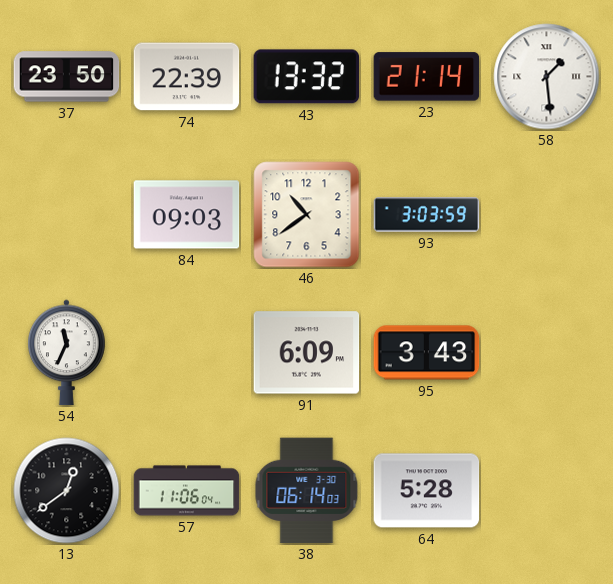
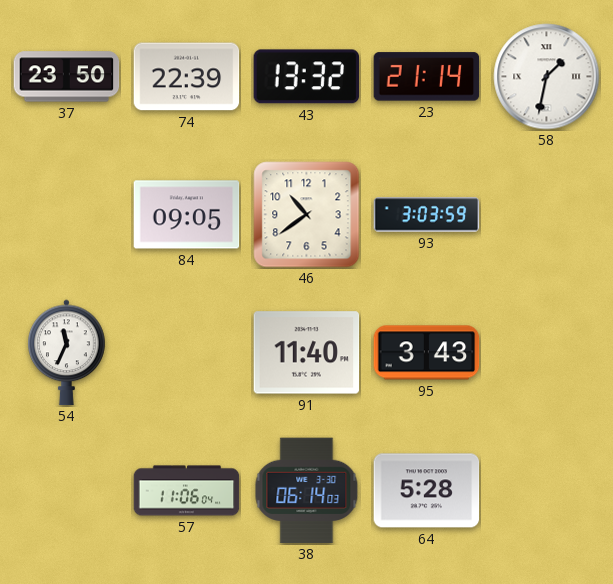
58: 1:29 -> 1:32
84: 09:03 -> 09:05
91: 6:09 -> 11:40
13: 12:39 -> none
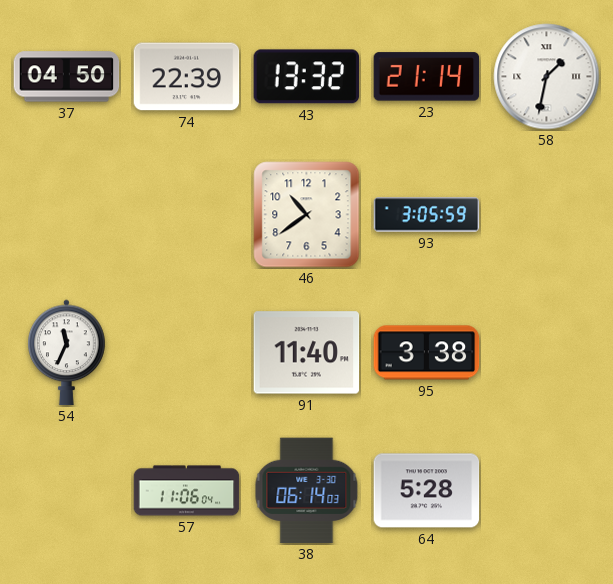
37: 23:50 -> 04:50
84: 09:05 -> none
93: 3:03 -> 3:05
95: 3:43 -> 3:38
